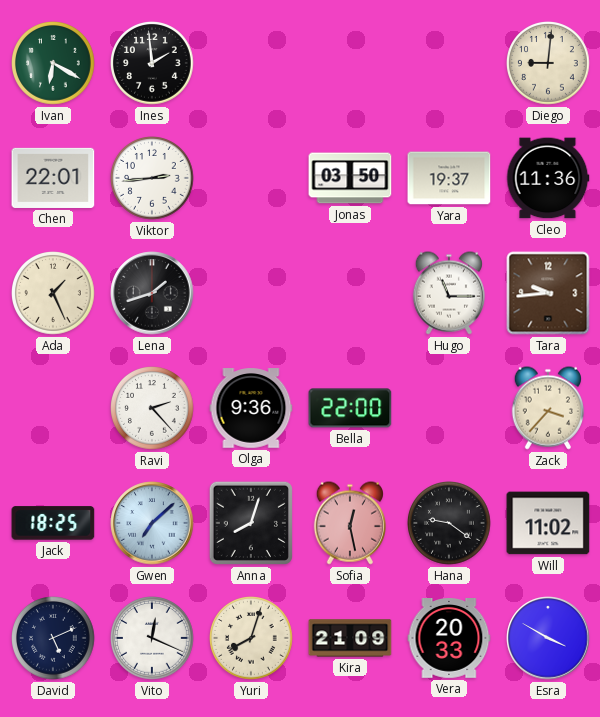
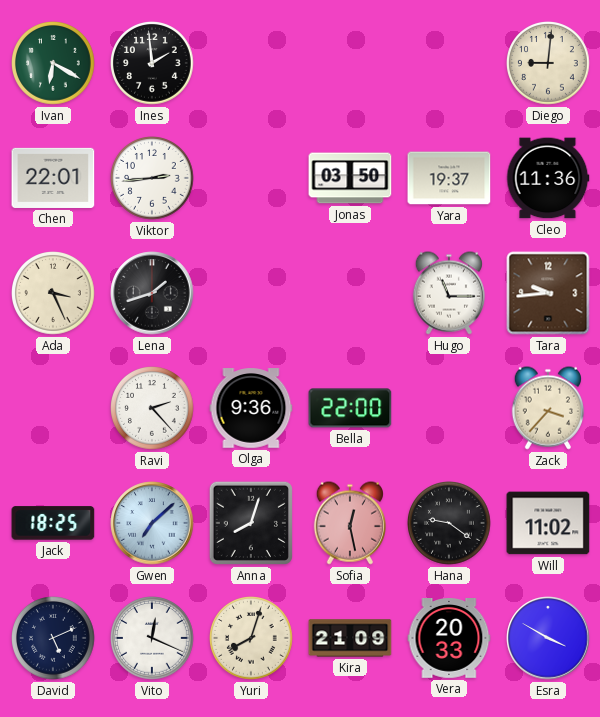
Ada: 1:26 -> 3:26
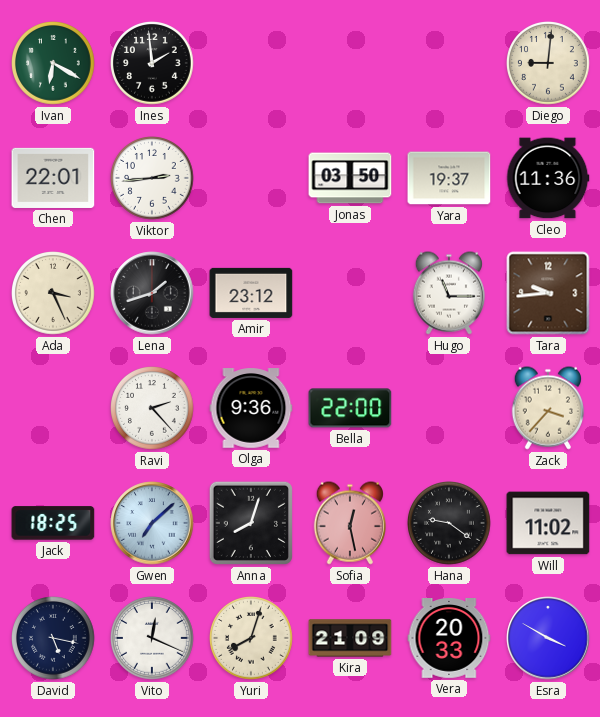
Amir: none -> 23:12
David: 5:11 -> 5:17
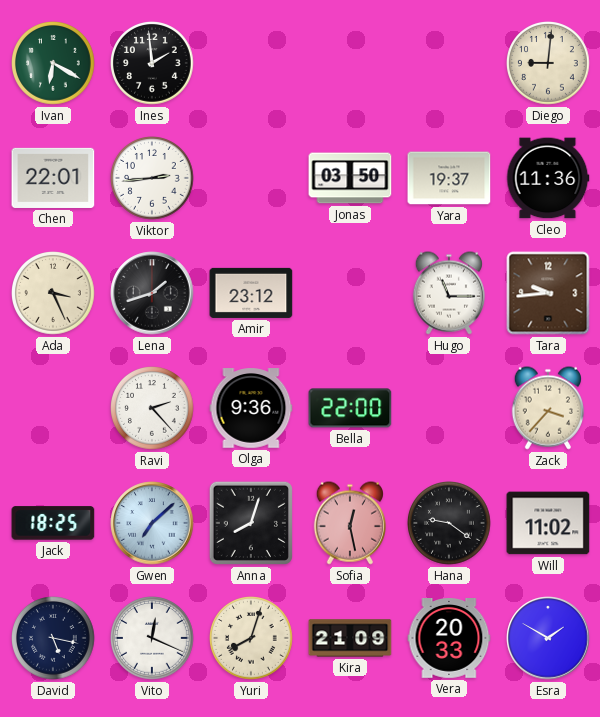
Esra: 3:50 -> 1:50
